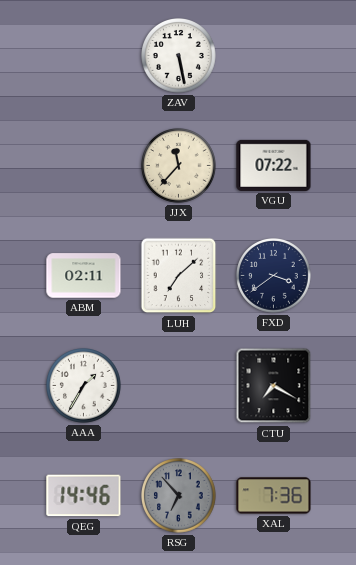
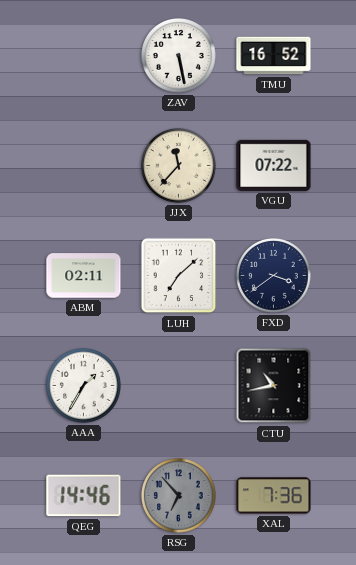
TMU: none -> 16:52
CTU: 7:20 -> 10:43
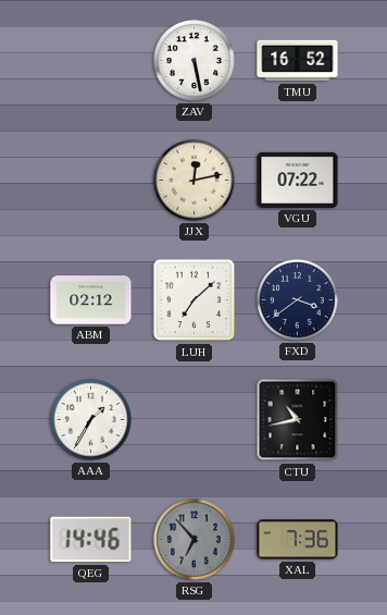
JJX: 11:37 -> 12:13
ABM: 02:11 -> 02:12
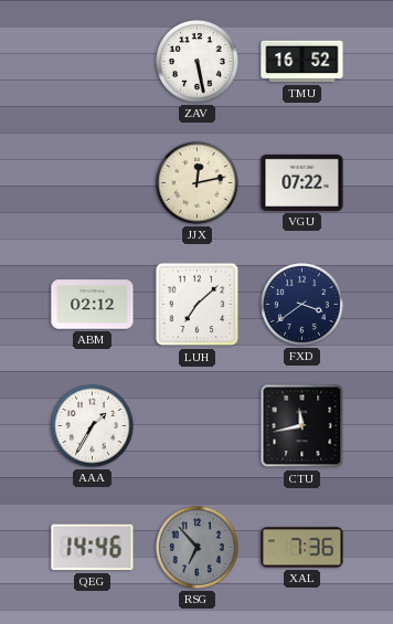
CTU: 10:43 -> 11:43
